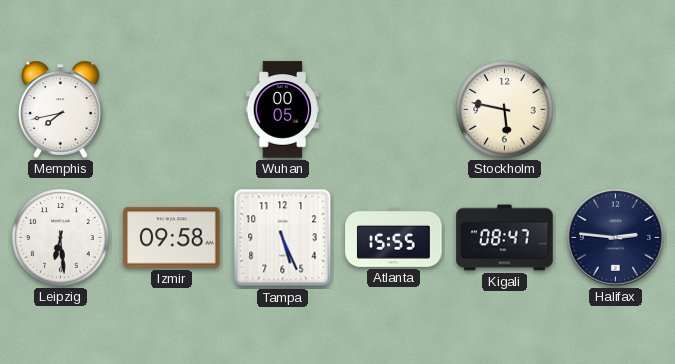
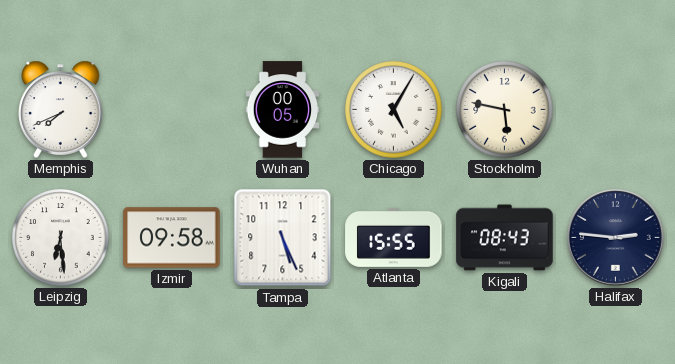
Memphis: 7:43 -> 7:41
Chicago: none -> 5:05
Kigali: 08:47 -> 08:43
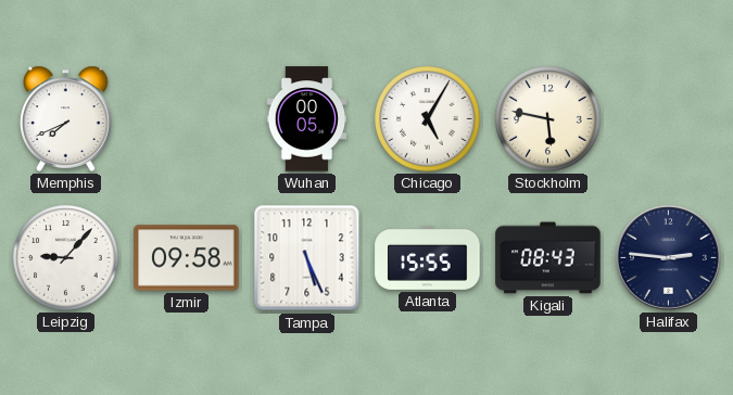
Leipzig: 6:29 -> 9:07
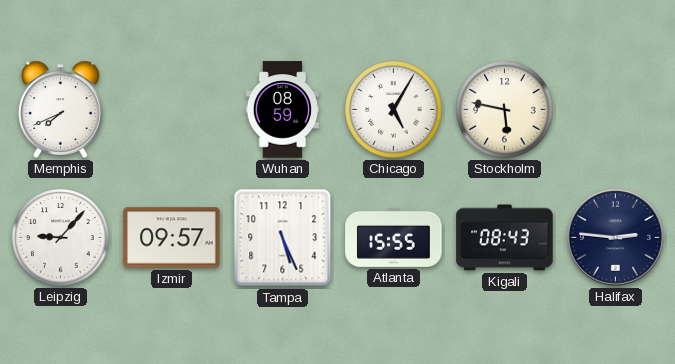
Wuhan: 00:05 -> 08:59
Izmir: 09:58 -> 09:57
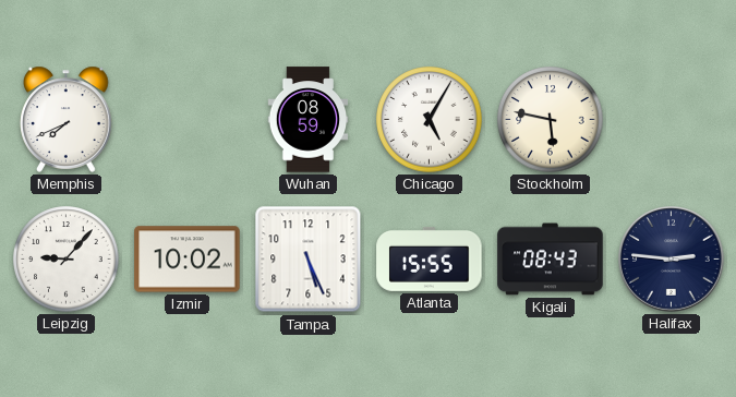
Izmir: 09:57 -> 10:02
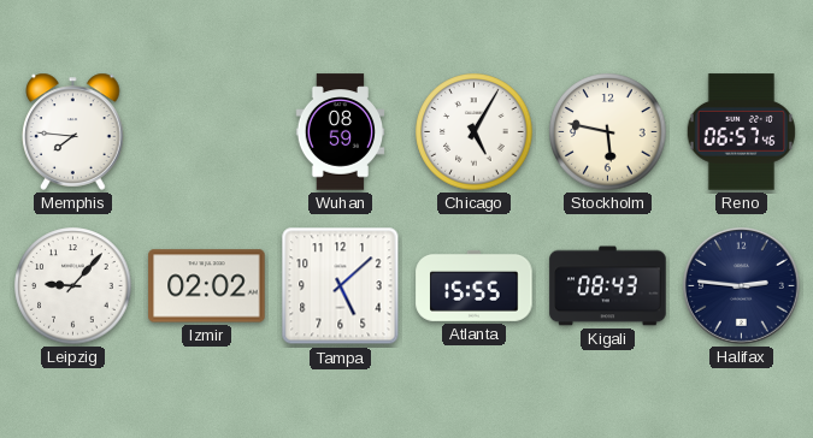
Memphis: 7:41 -> 7:46
Reno: none -> 06:57
Izmir: 10:02 -> 02:02
Tampa: 5:26 -> 5:08
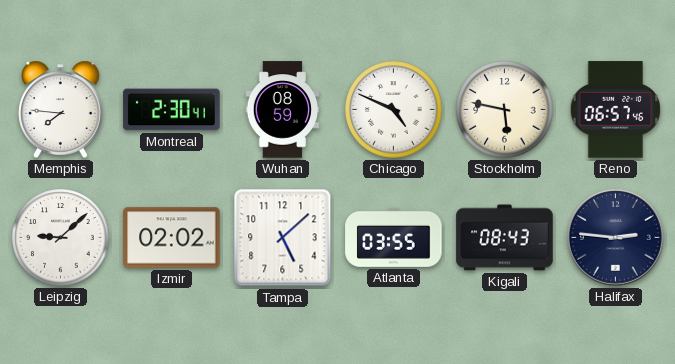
Montreal: none -> 2:30
Chicago: 5:05 -> 4:49
Leipzig: 9:07 -> 9:08
Atlanta: 15:55 -> 03:55
